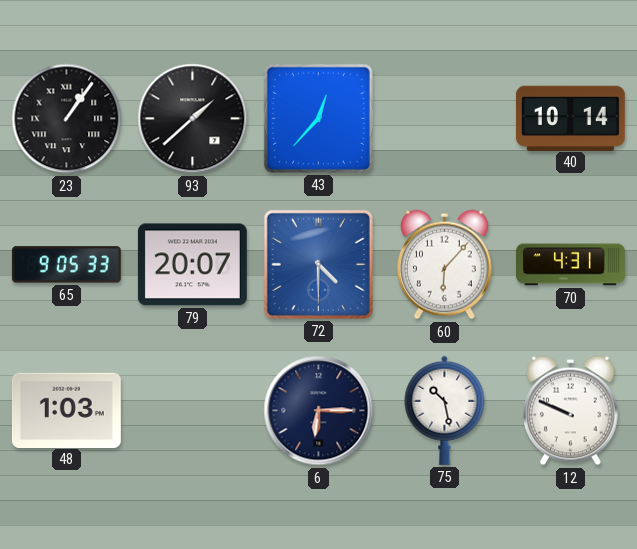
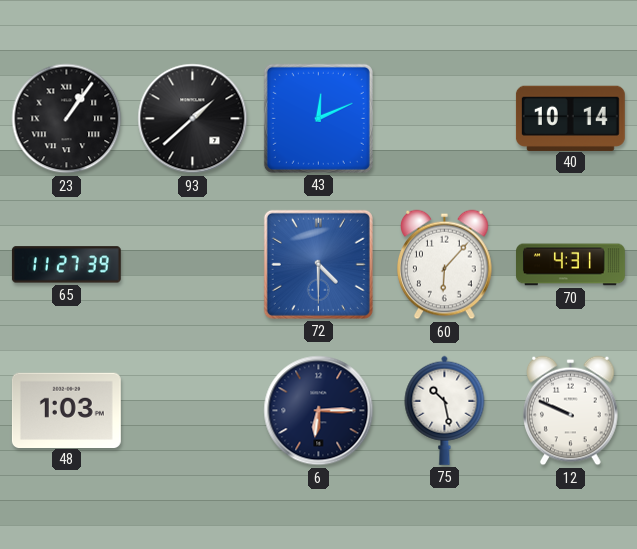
43: 12:37 -> 12:11
65: 9:05 -> 11:27
79: 20:07 -> none
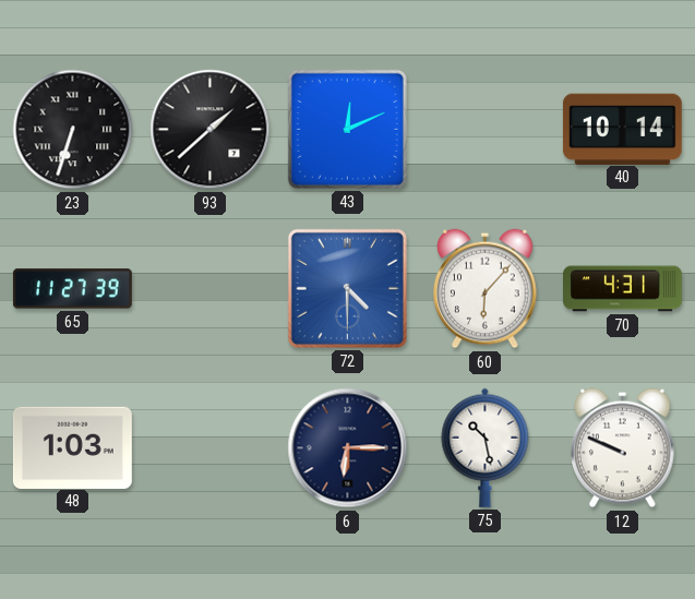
23: 1:06 -> 6:33
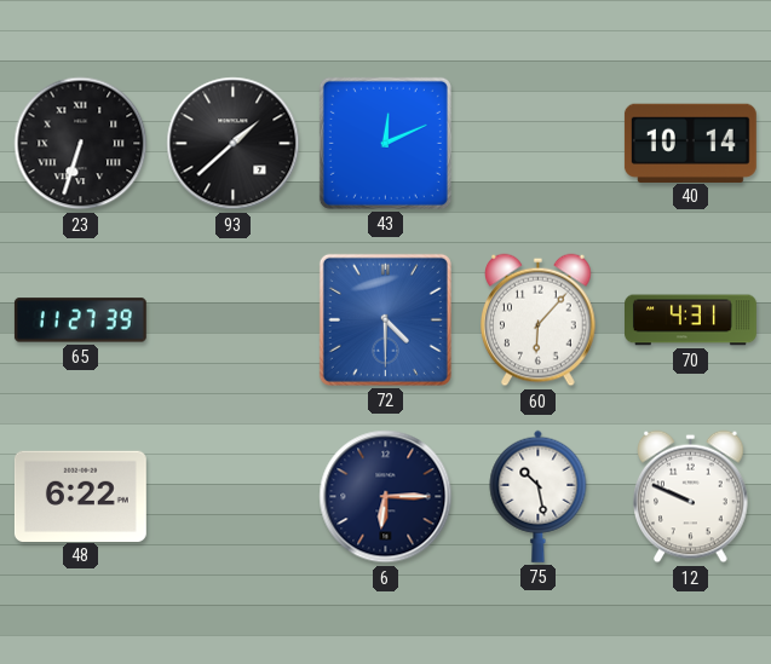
48: 1:03 -> 6:22
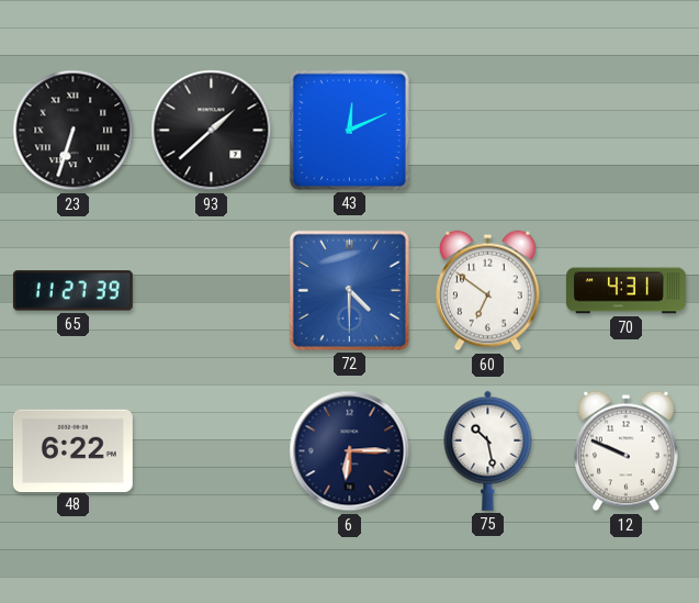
40: 10:14 -> none
60: 6:07 -> 6:51
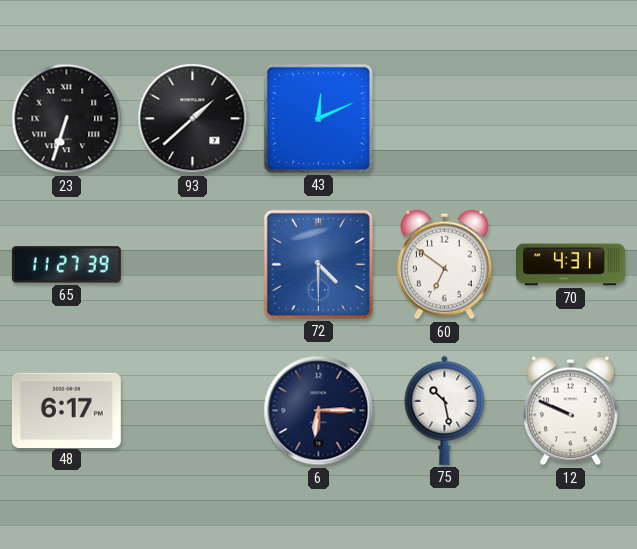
48: 6:22 -> 6:17
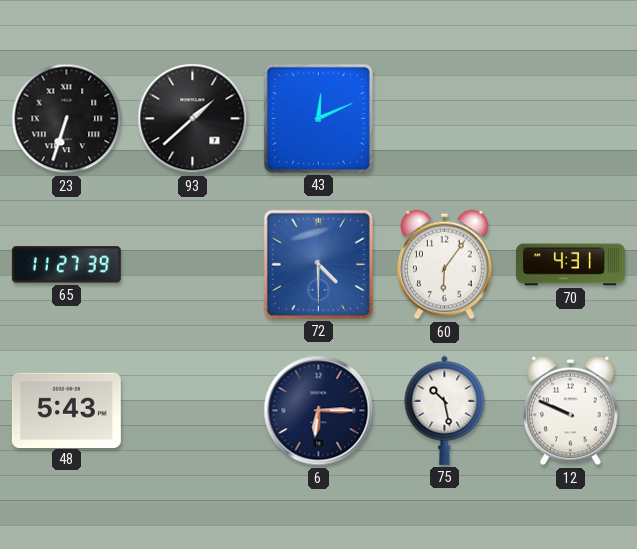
60: 6:51 -> 6:06
48: 6:17 -> 5:43
